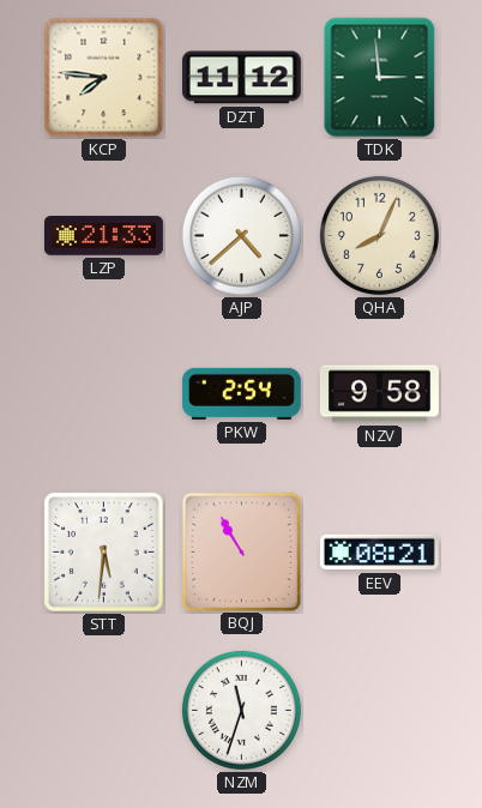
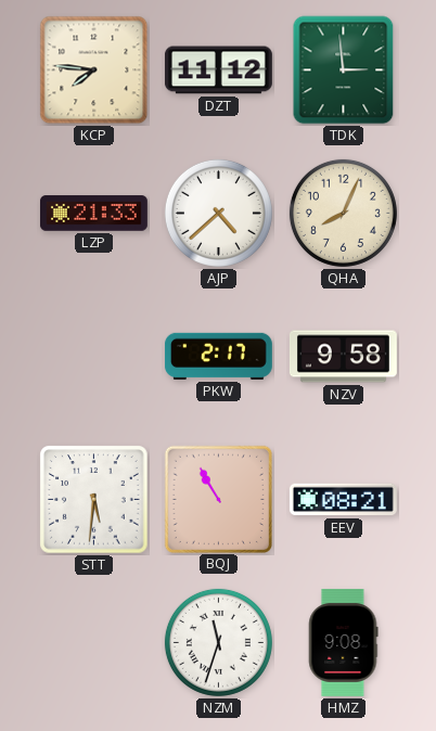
PKW: 2:54 -> 2:17
HMZ: none -> 9:08
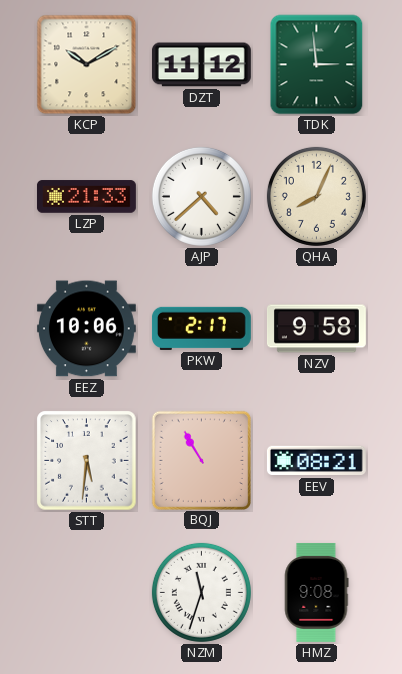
KCP: 7:46 -> 10:10
EEZ: none -> 10:06
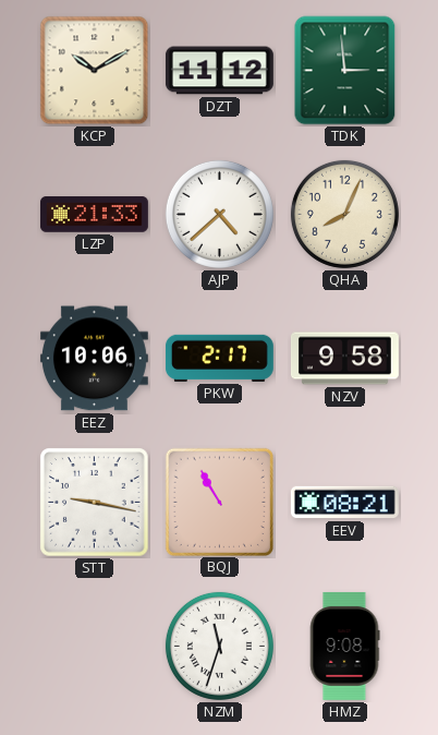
STT: 5:31 -> 9:17
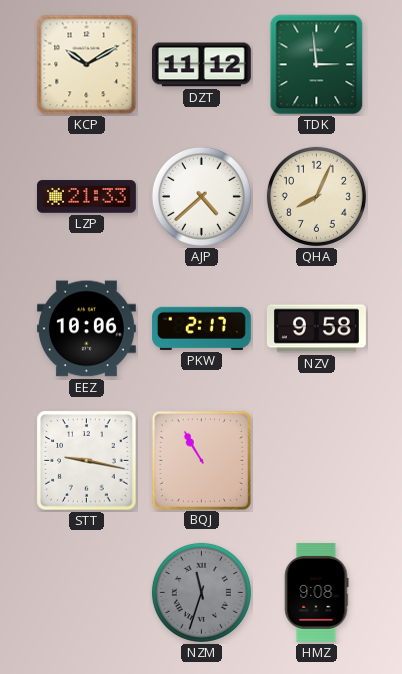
EEV: 08:21 -> none
NZM dial: white -> grey
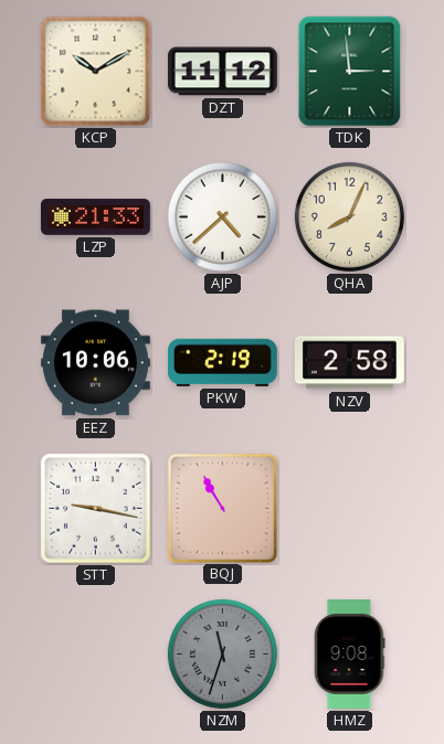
PKW: 2:17 -> 2:19
NZV: 9:58 -> 2:58
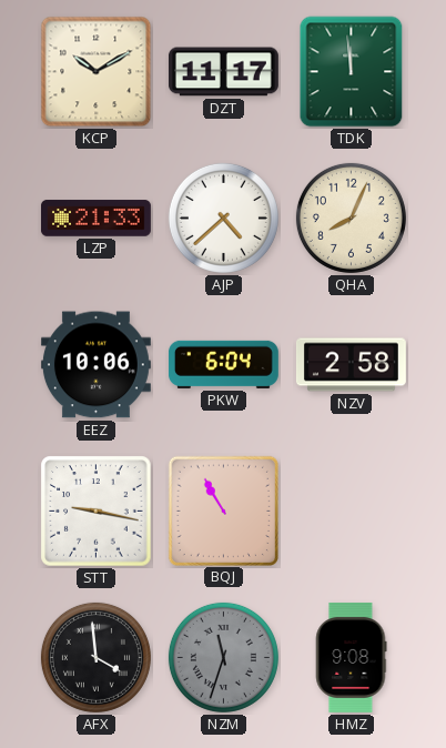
DZT: 11:12 -> 11:17
TDK: 2:59 -> 11:59
PKW: 2:19 -> 6:04
AFX: none -> 3:59
